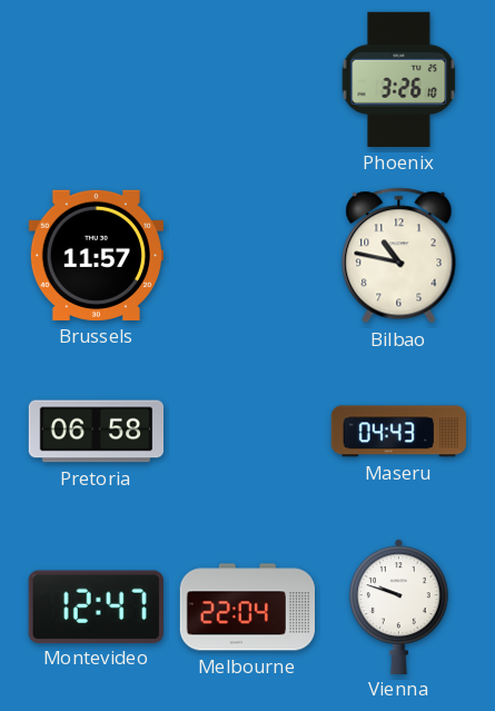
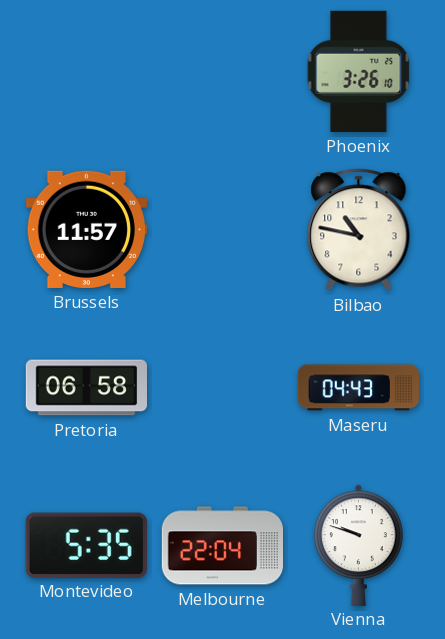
Montevideo: 12:47 -> 5:35
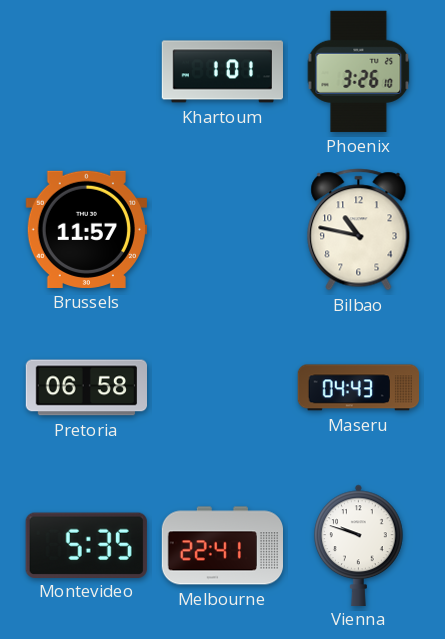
Khartoum: none -> 1:01
Melbourne: 22:04 -> 22:41
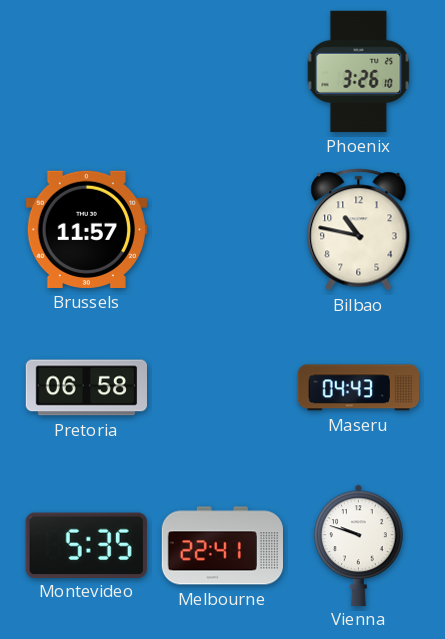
Khartoum: 1:01 -> none
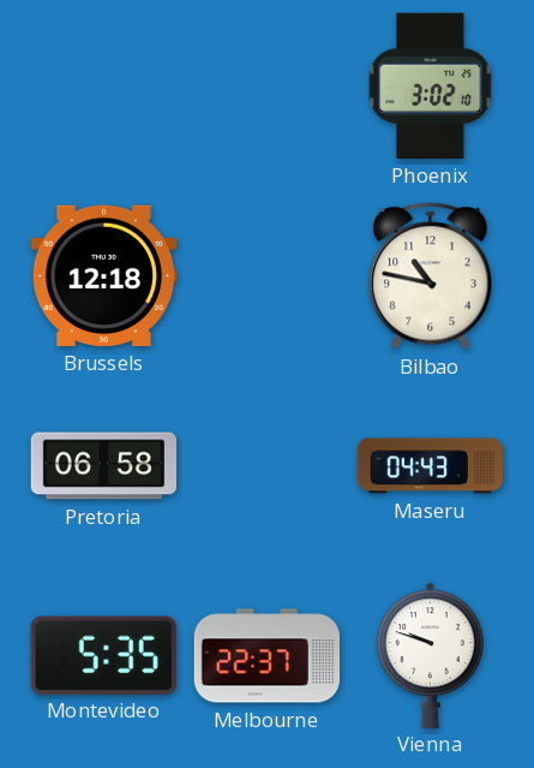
Phoenix: 3:26 -> 3:02
Brussels: 11:57 -> 12:18
Melbourne: 22:41 -> 22:37
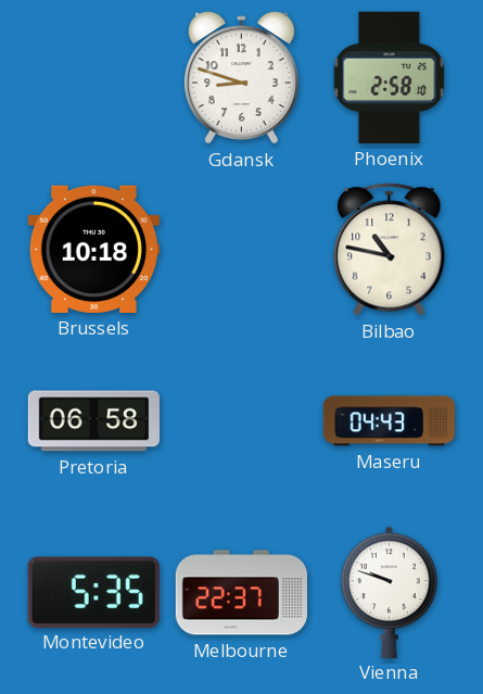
Gdansk: none -> 8:48
Phoenix: 3:02 -> 2:58
Brussels: 12:18 -> 10:18
